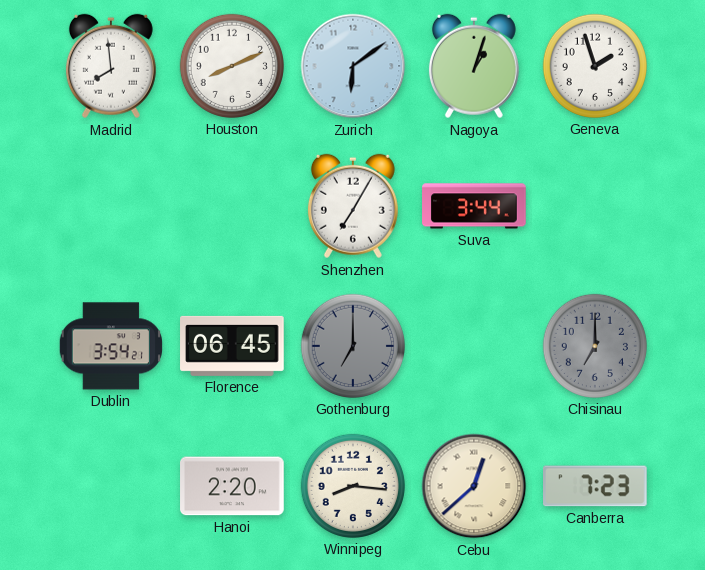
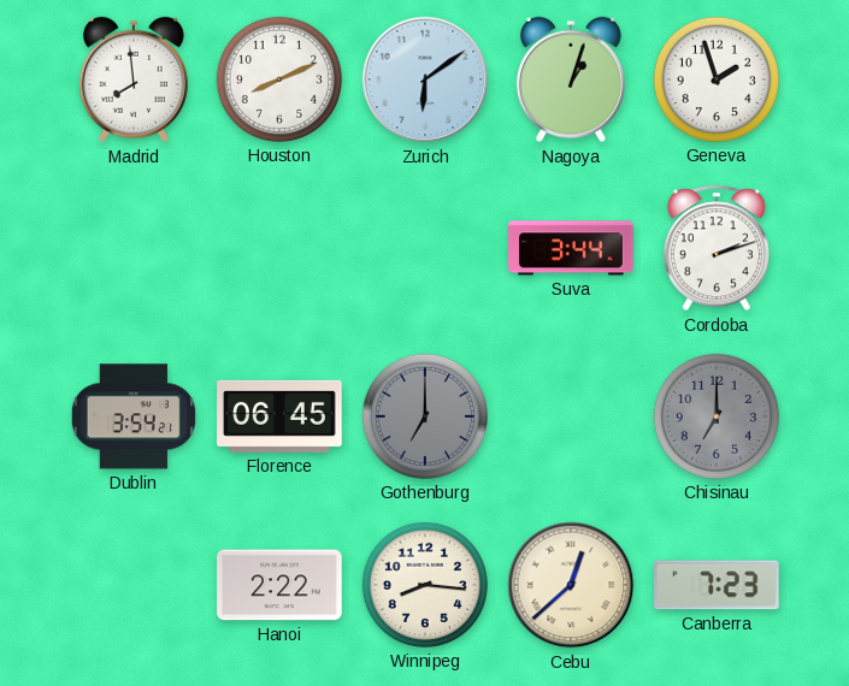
Shenzhen: 7:05 -> none
Cordoba: none -> 2:12
Hanoi: 2:20 -> 2:22
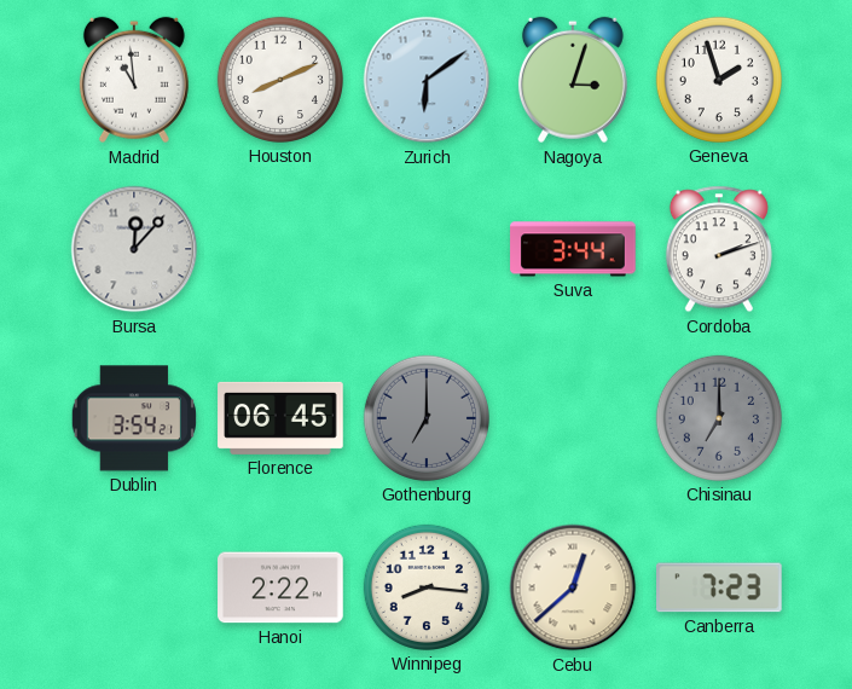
Madrid: 7:59 -> 10:59
Nagoya: 1:03 -> 3:03
Bursa: none -> 12:07
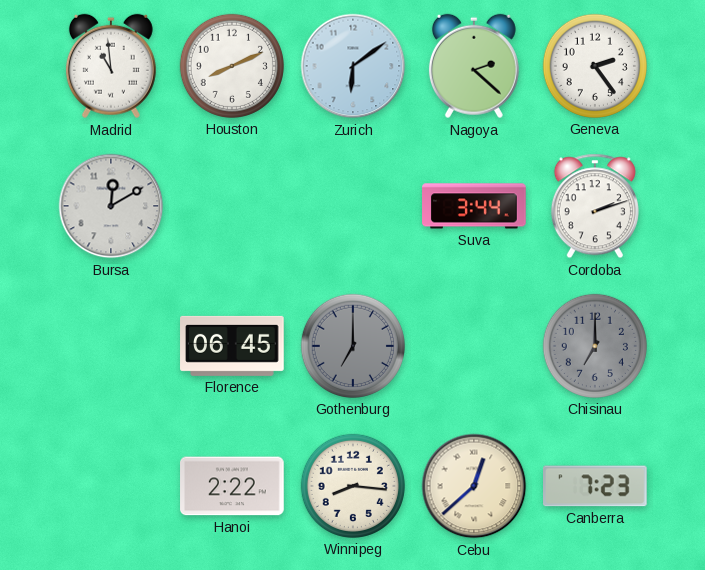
Nagoya: 3:03 -> 2:22
Geneva: 1:57 -> 2:24
Bursa: 12:07 -> 12:10
Dublin: 3:54 -> none
